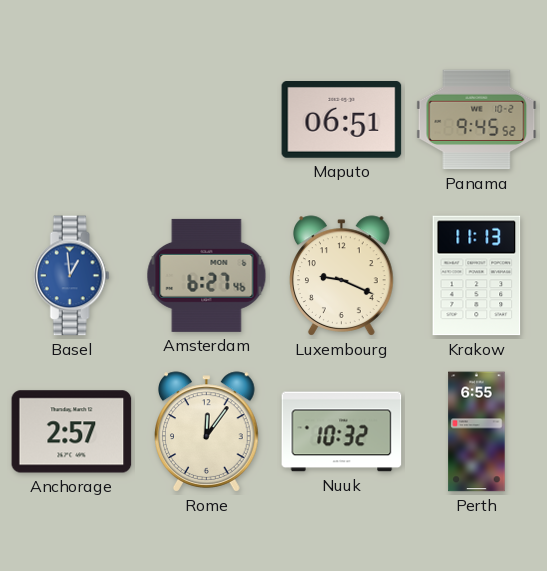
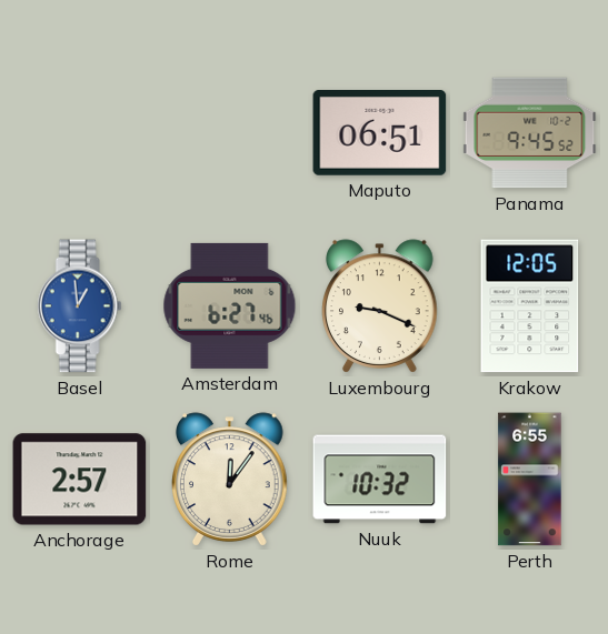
Krakow: 11:13 -> 12:05
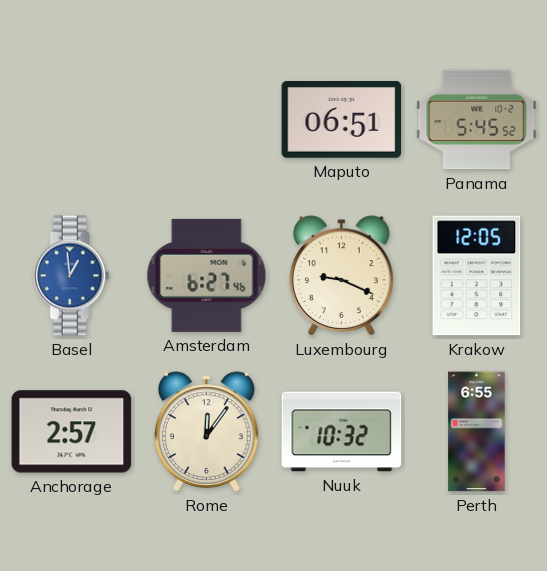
Panama: 9:45 -> 5:45
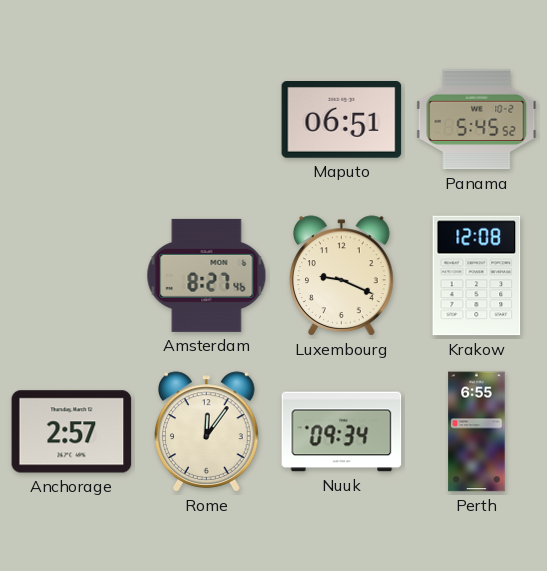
Basel: 12:59 -> none
Amsterdam: 6:27 -> 8:27
Krakow: 12:05 -> 12:08
Nuuk: 10:32 -> 09:34
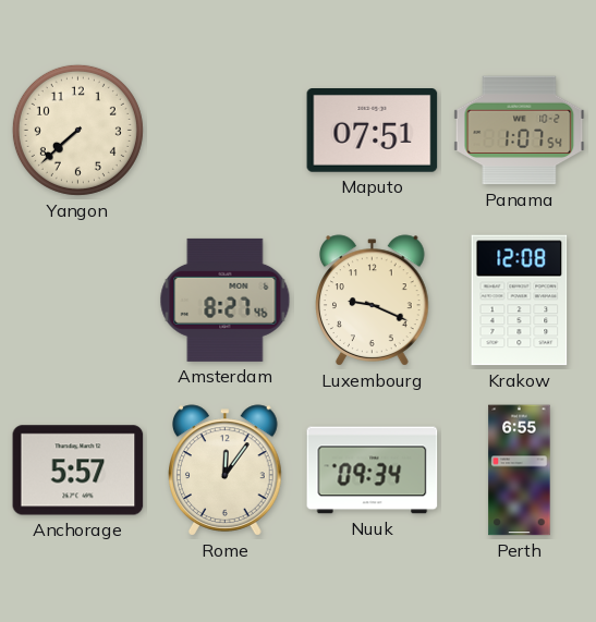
Yangon: none -> 7:38
Maputo: 06:51 -> 07:51
Panama: 5:45 -> 1:07
Anchorage: 2:57 -> 5:57
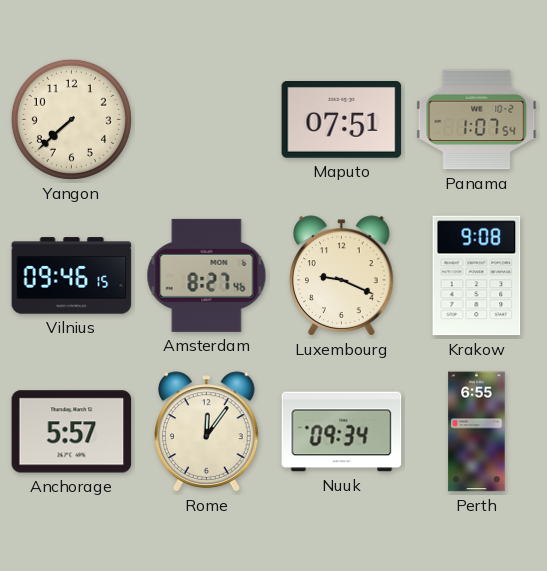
Vilnius: none -> 09:46
Krakow: 12:08 -> 9:08
